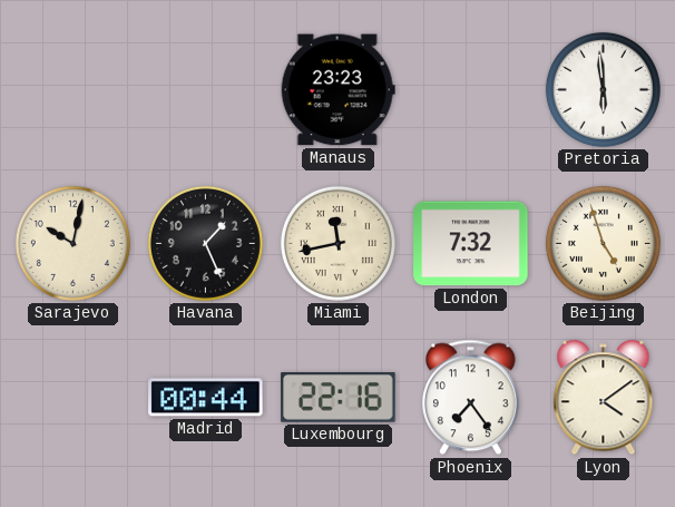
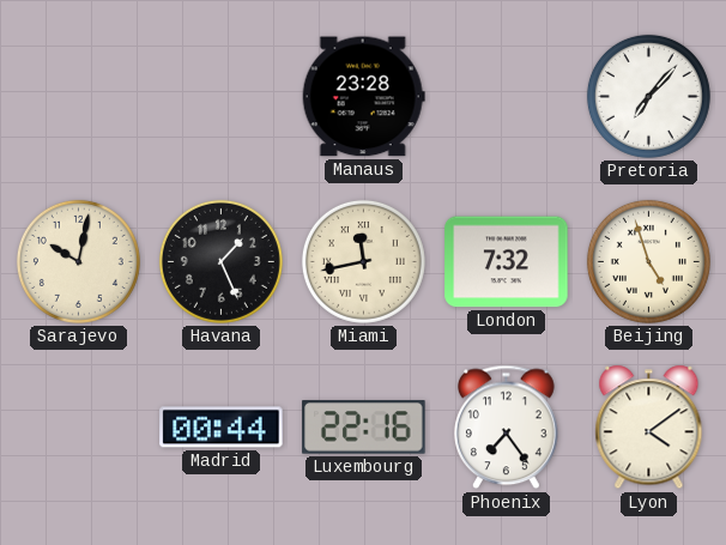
Manaus: 23:23 -> 23:28
Pretoria: 5:59 -> 7:07
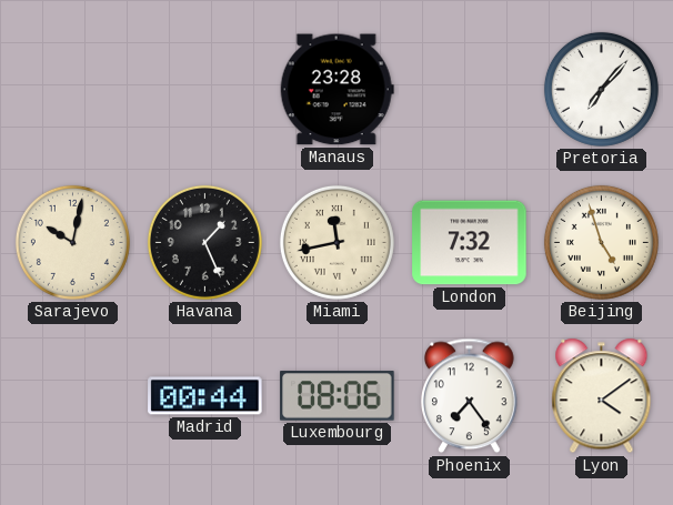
Luxembourg: 22:16 -> 08:06
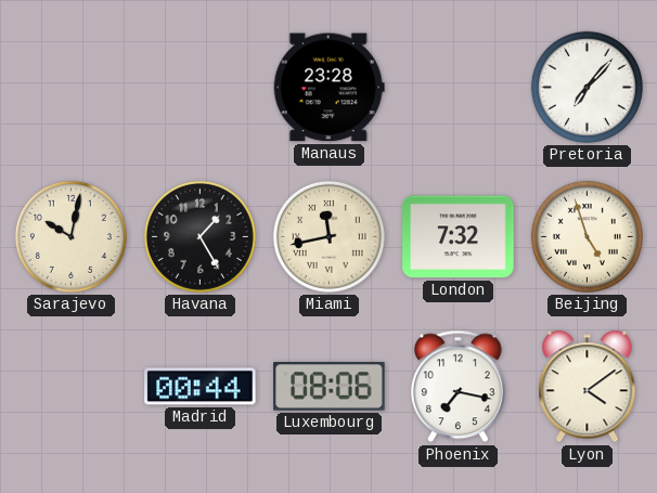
Havana: 1:26 -> 1:25
Phoenix: 7:24 -> 7:17
